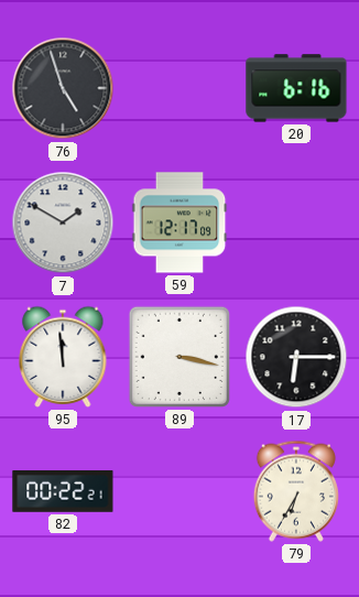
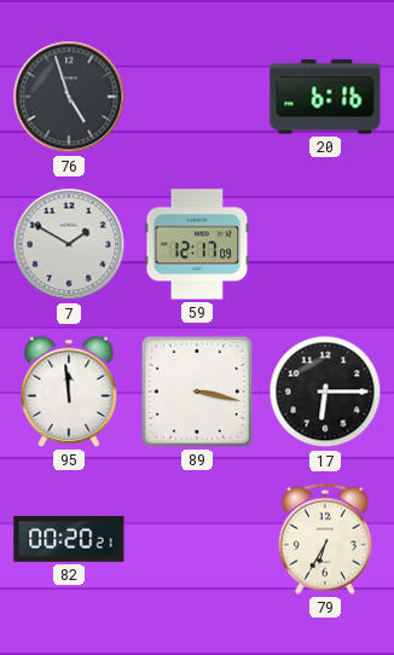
82: 00:22 -> 00:20
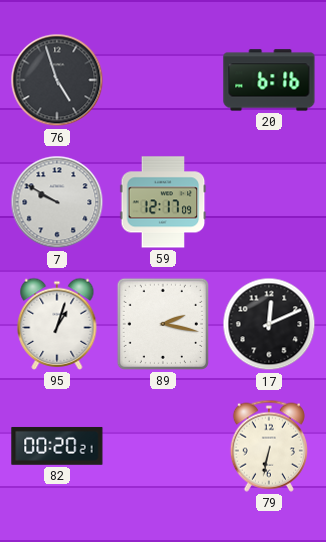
7: 1:50 -> 9:50
95: 11:59 -> 1:03
89: 3:17 -> 2:17
17: 6:15 -> 12:11
79: 6:35 -> 6:32
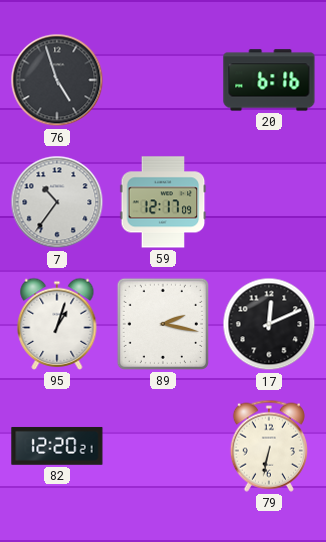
7: 9:50 -> 10:36
82: 00:20 -> 12:20
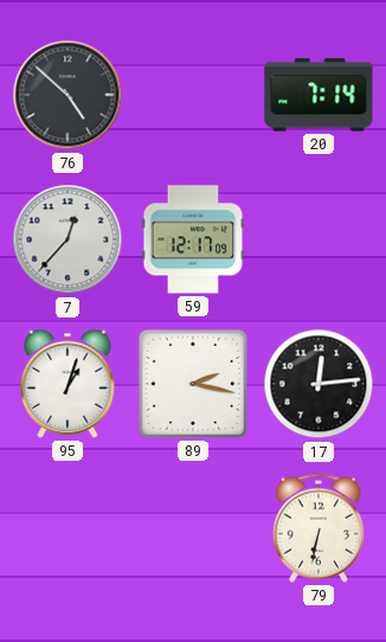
76: 4:57 -> 4:52
20: 6:16 -> 7:14
7: 10:36 -> 12:37
17: 12:11 -> 12:14
82: 12:20 -> none
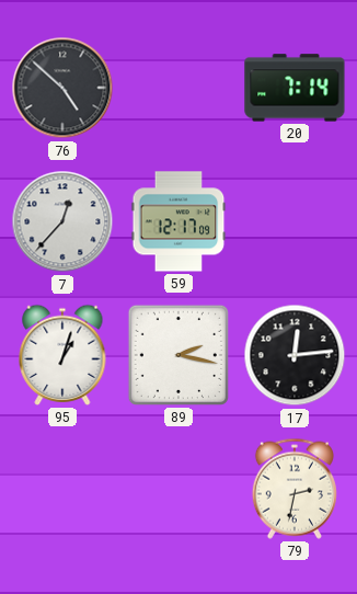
79: 6:32 -> 2:32
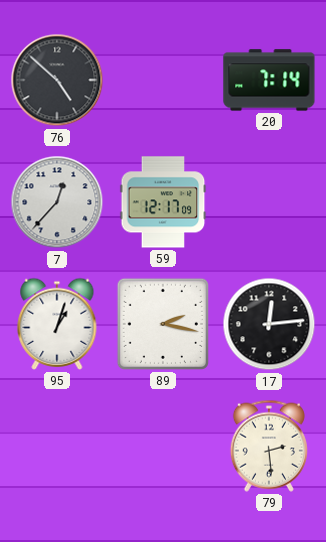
79: 2:32 -> 2:29
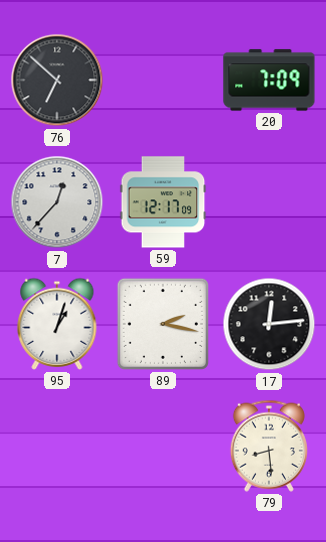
76: 4:52 -> 6:52
20: 7:14 -> 7:09
79: 2:29 -> 8:29
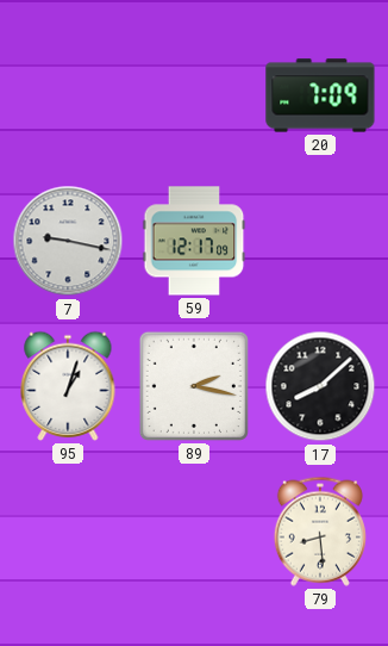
76: 6:52 -> none
7: 12:37 -> 9:17
17: 12:14 -> 8:08
